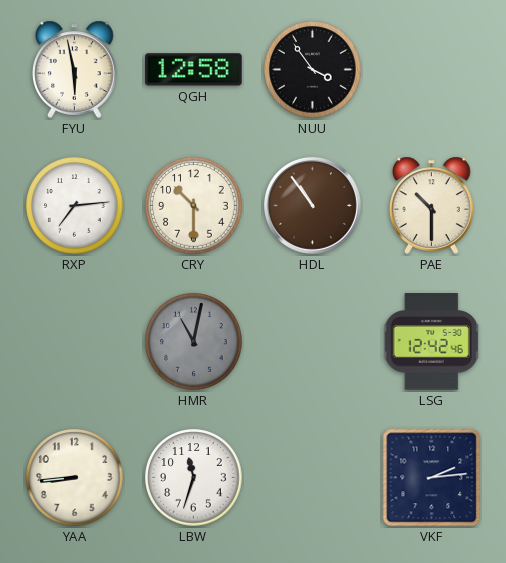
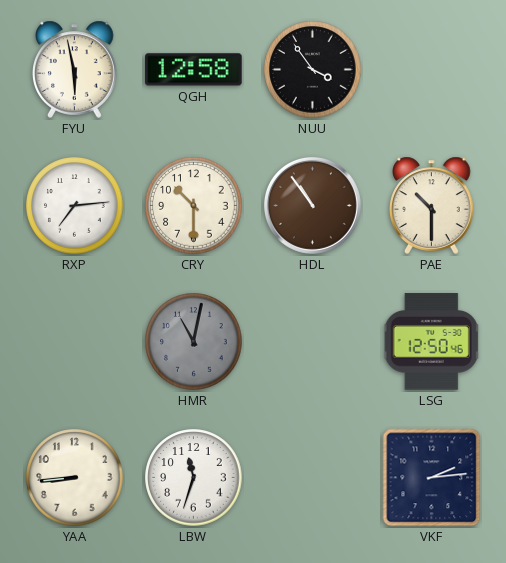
LSG: 12:42 -> 12:50
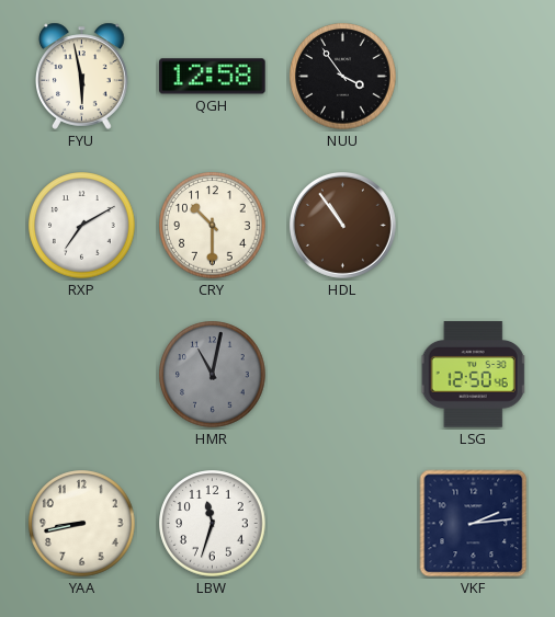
RXP: 7:14 -> 7:10
PAE: 10:30 -> none
YAA: 8:44 -> 8:43
